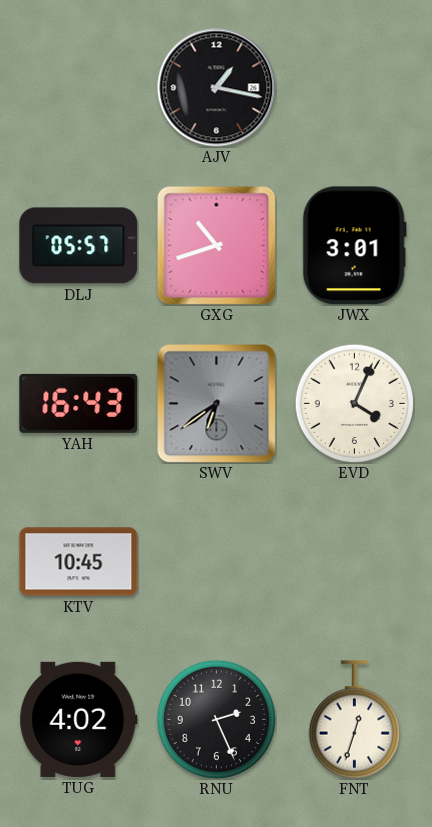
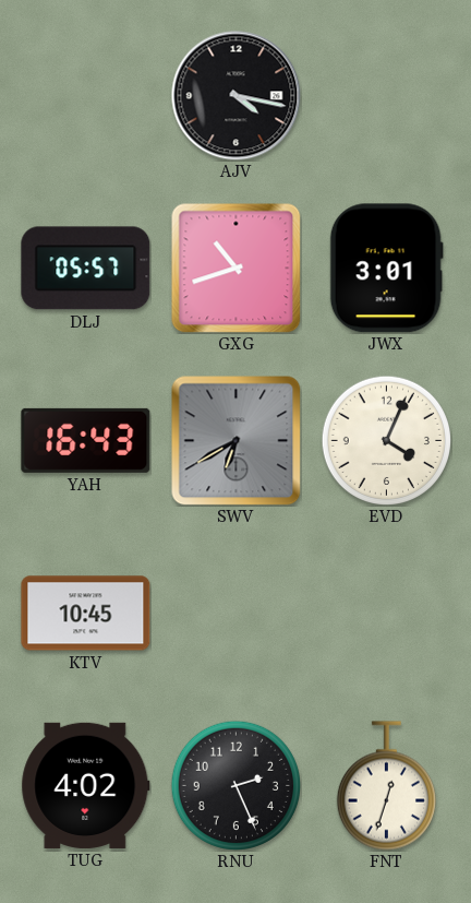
AJV: 1:17 -> 4:17
SWV: 6:39 -> 6:40
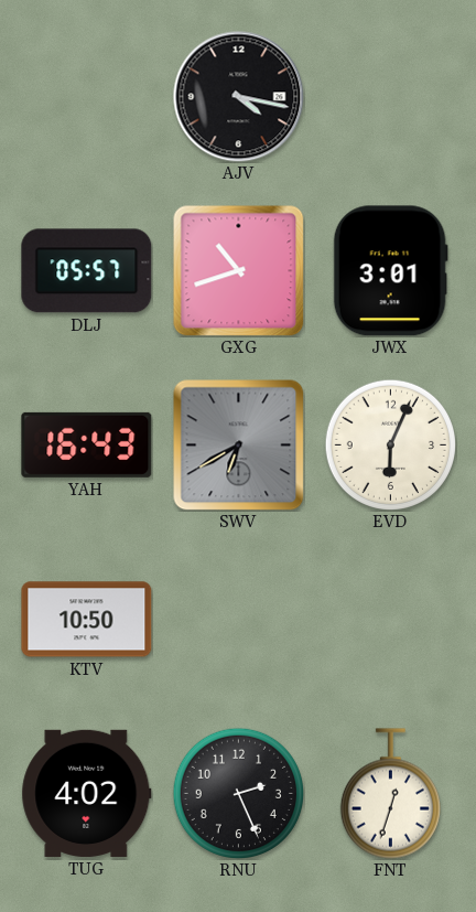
EVD: 4:04 -> 6:04
KTV: 10:45 -> 10:50
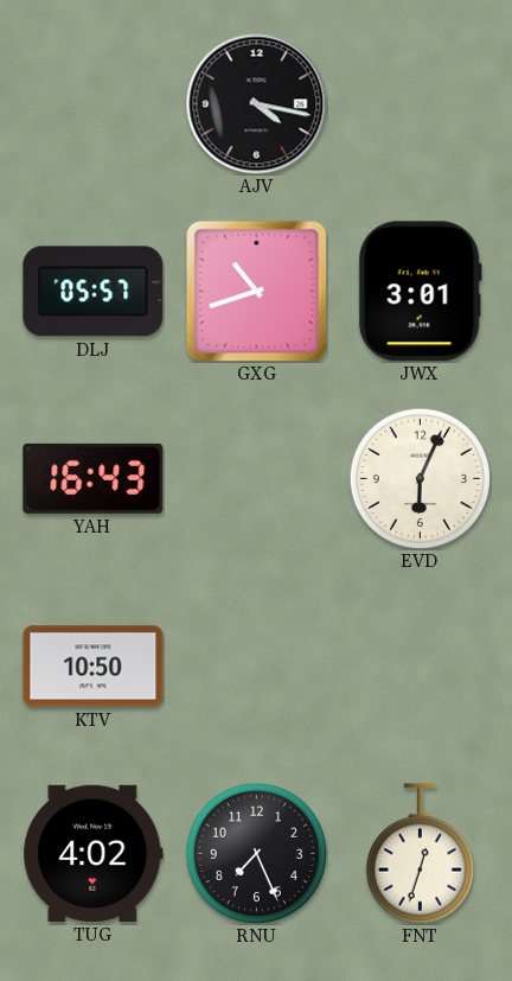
SWV: 6:40 -> none
RNU: 2:26 -> 7:26
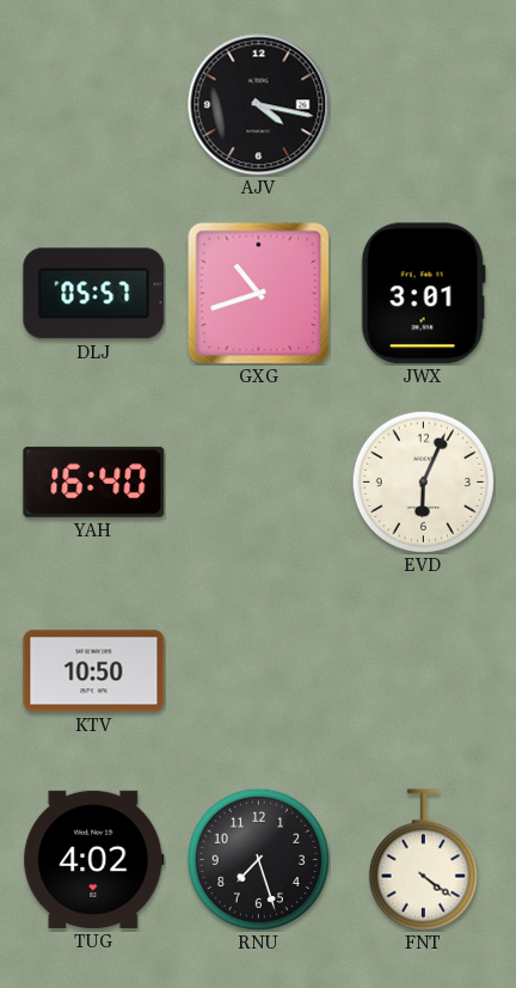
YAH: 16:43 -> 16:40
RNU: 7:26 -> 7:27
FNT: 12:33 -> 4:21
